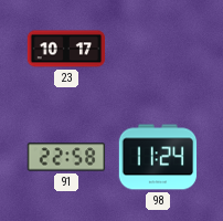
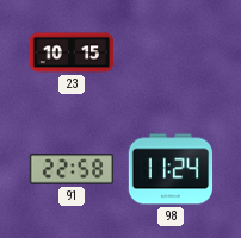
23: 10:17 -> 10:15
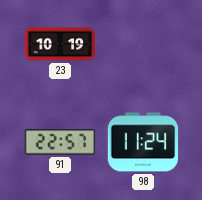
23: 10:15 -> 10:19
91: 22:58 -> 22:57
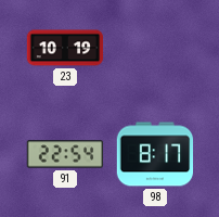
91: 22:57 -> 22:54
98: 11:24 -> 8:17
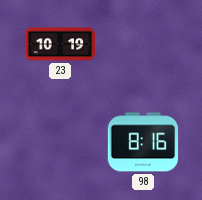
91: 22:54 -> none
98: 8:17 -> 8:16
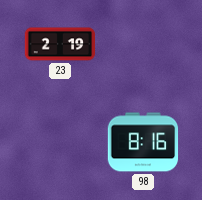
23: 10:19 -> 2:19
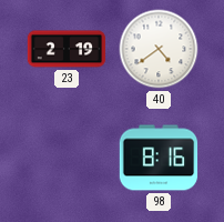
40: none -> 4:39
